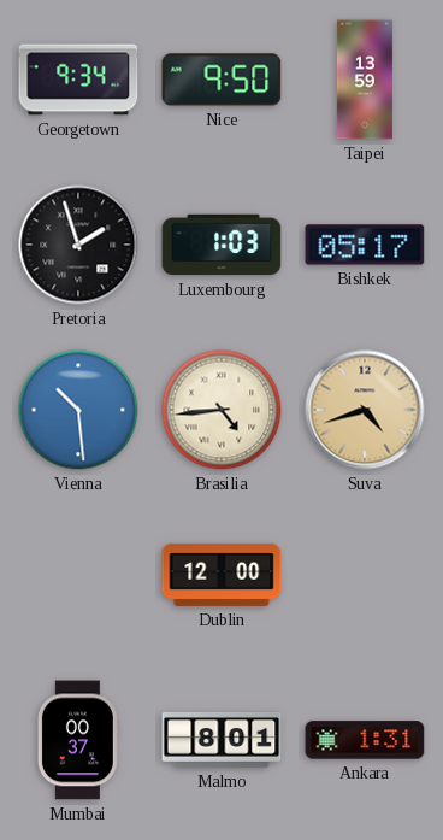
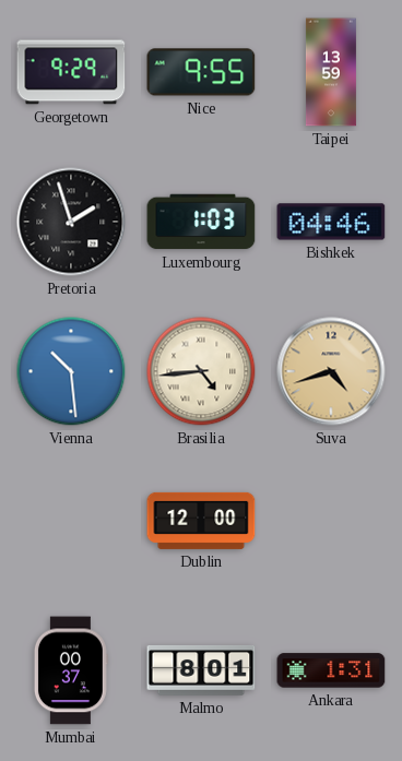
Georgetown: 9:34 -> 9:29
Nice: 9:50 -> 9:55
Bishkek: 05:17 -> 04:46
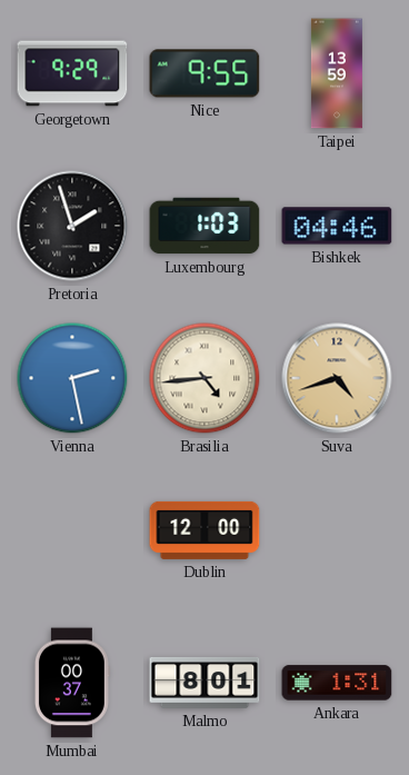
Vienna: 10:29 -> 2:28
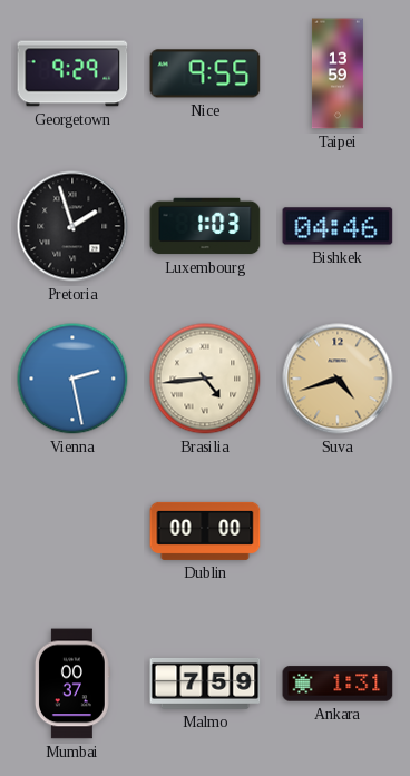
Dublin: 12:00 -> 00:00
Malmo: 8:01 -> 7:59
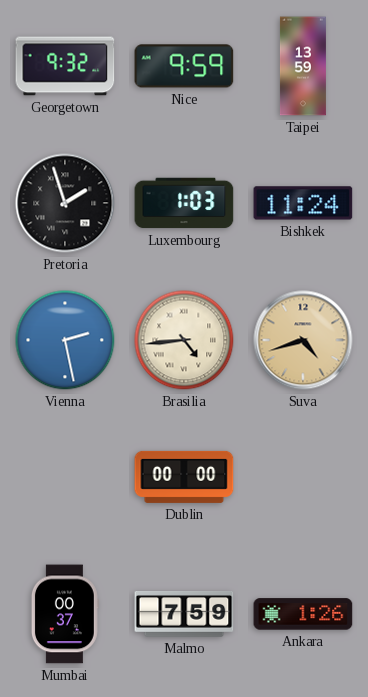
Georgetown: 9:29 -> 9:32
Nice: 9:55 -> 9:59
Bishkek: 04:46 -> 11:24
Ankara: 1:31 -> 1:26
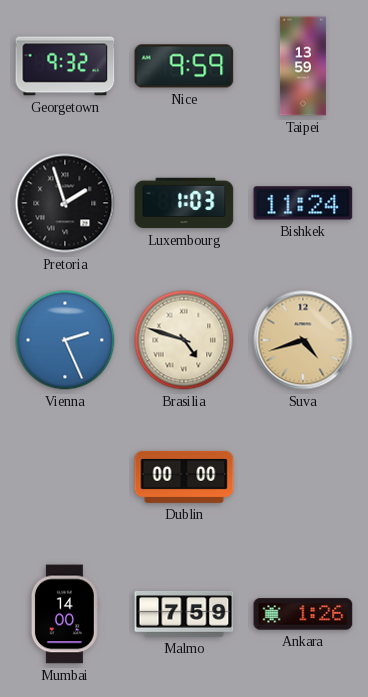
Vienna: 2:28 -> 2:26
Brasilia: 4:44 -> 4:48
Mumbai: 00:37 -> 14:00
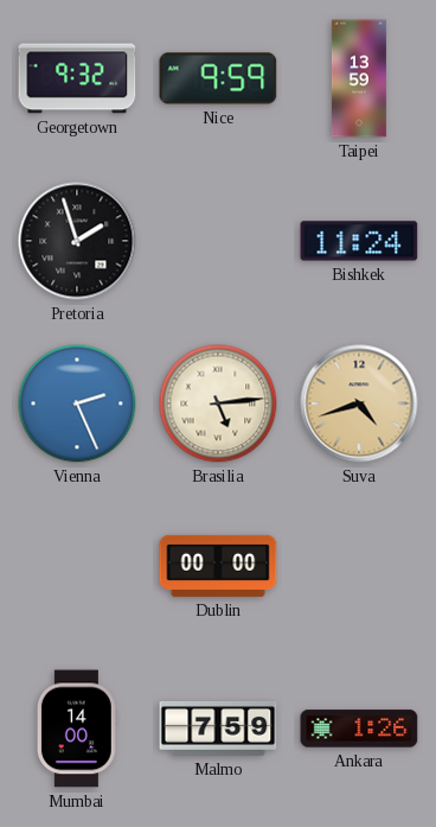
Luxembourg: 1:03 -> none
Brasilia: 4:48 -> 5:14
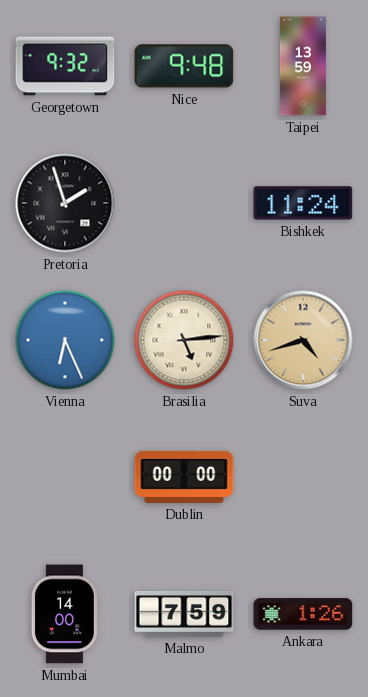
Nice: 9:59 -> 9:48
Vienna: 2:26 -> 6:26
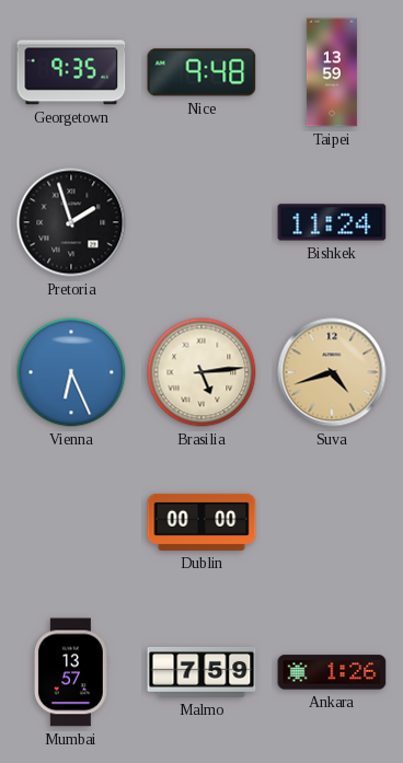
Georgetown: 9:32 -> 9:35
Mumbai: 14:00 -> 13:57
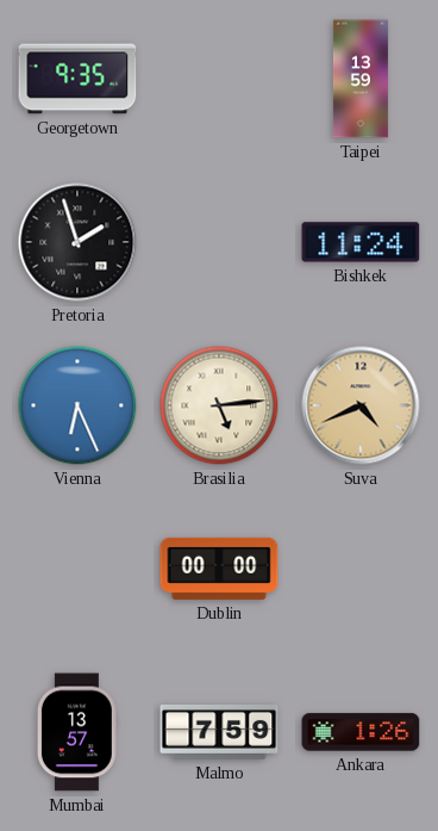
Nice: 9:48 -> none
Suva: 4:42 -> 4:41
